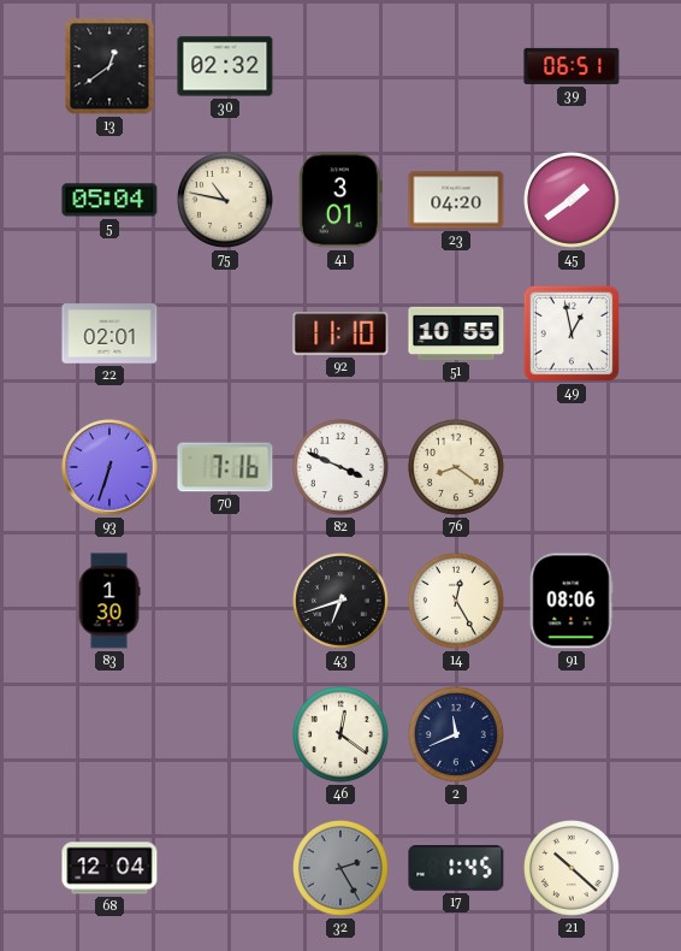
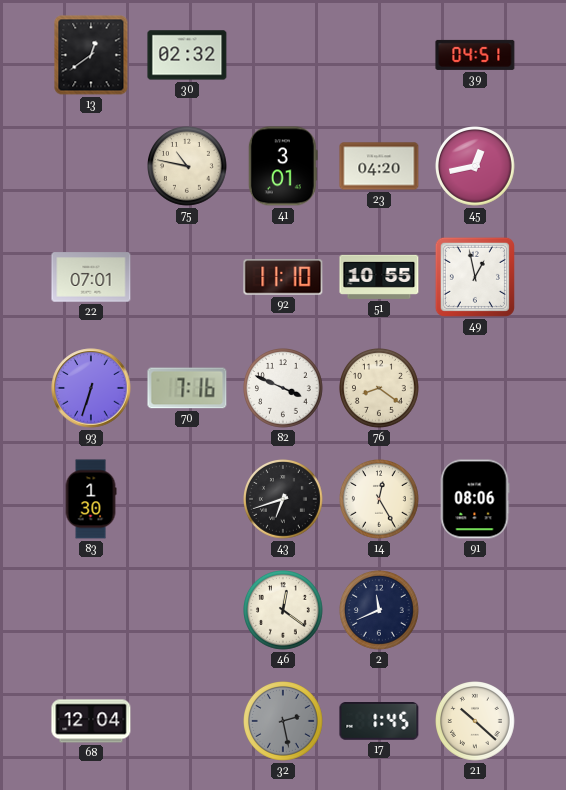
39: 06:51 -> 04:51
5: 05:04 -> none
45: 1:39 -> 12:43
22: 02:01 -> 07:01
32: 2:25 -> 2:28
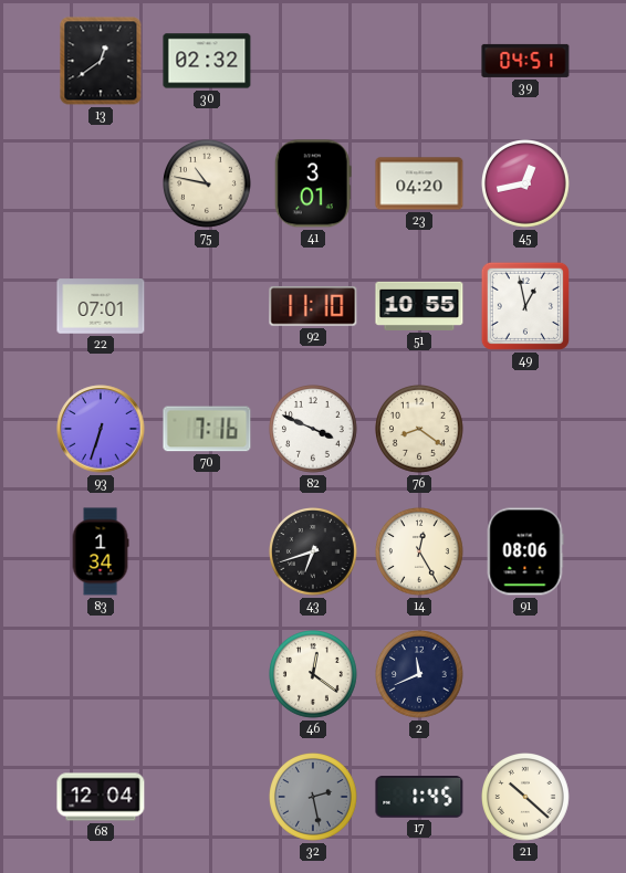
83: 1:30 -> 1:34
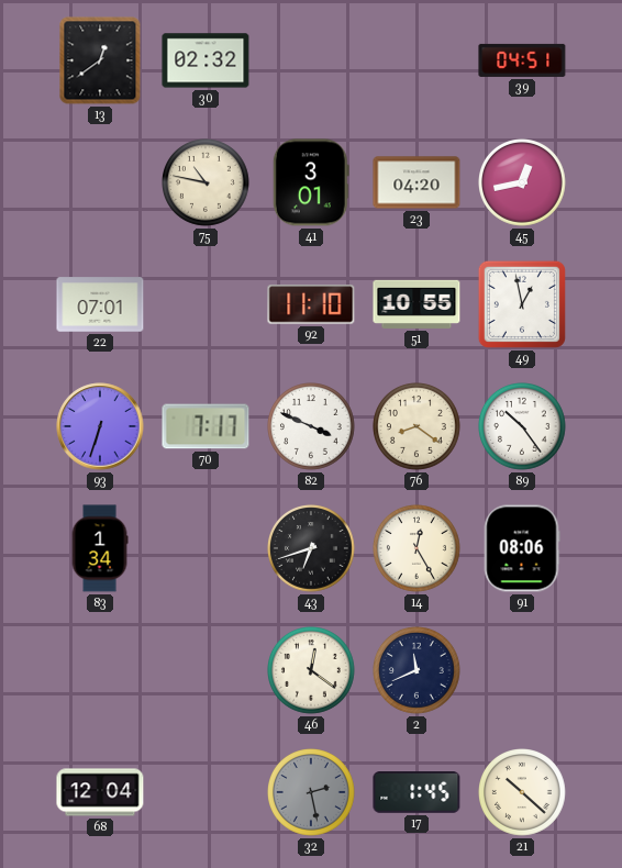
70: 7:16 -> 7:17
89: none -> 10:24
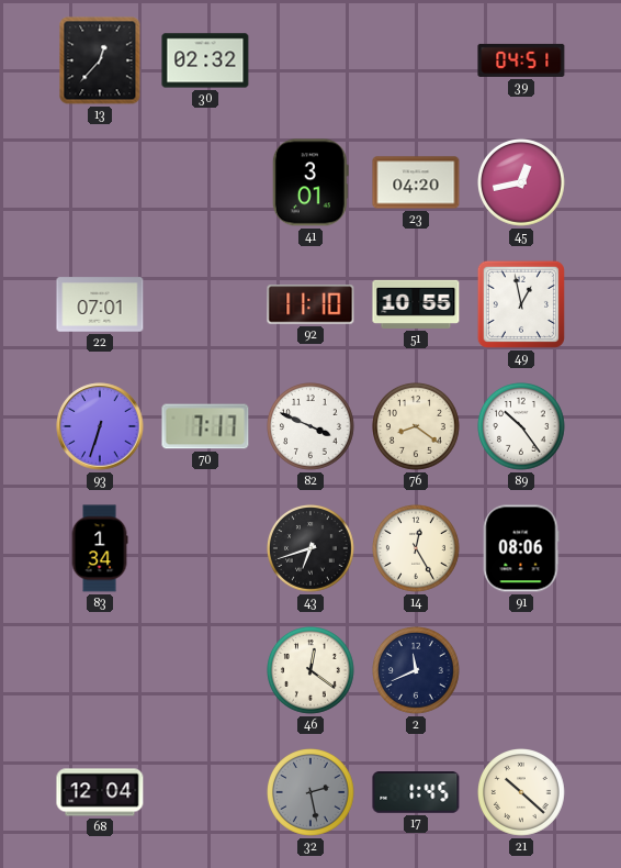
13: 12:39 -> 12:37
75: 10:47 -> none
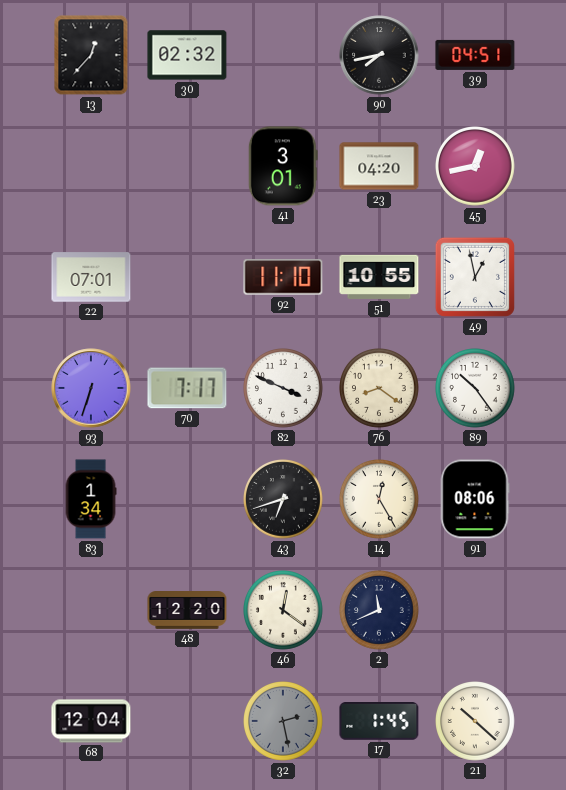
90: none -> 7:43
48: none -> 12:20
